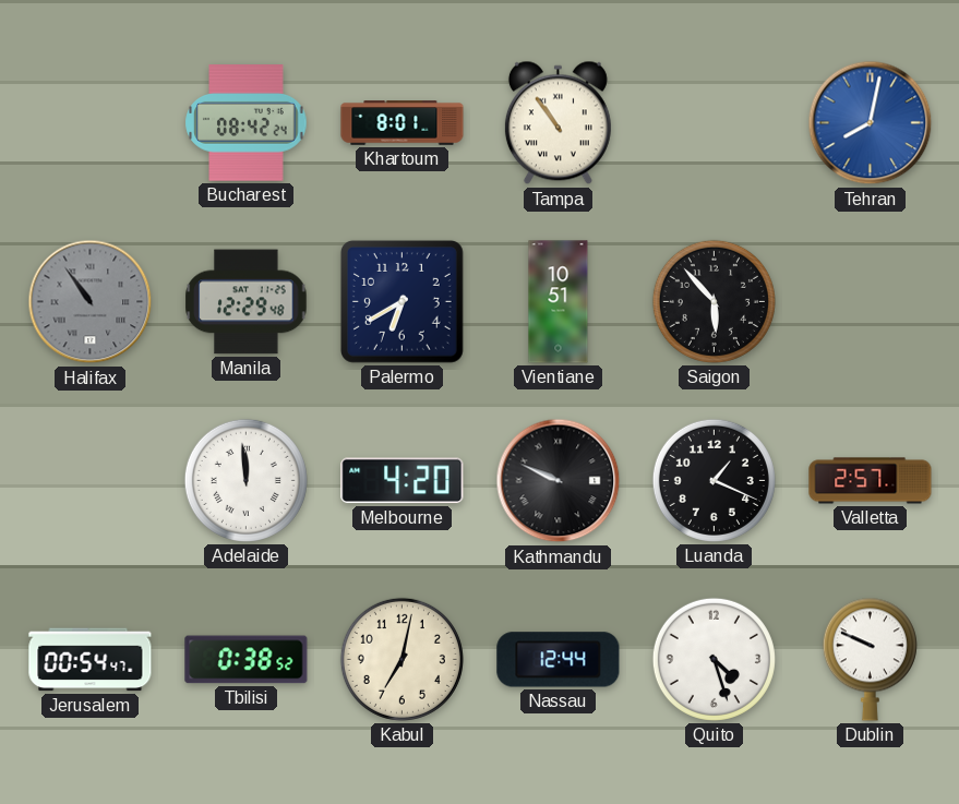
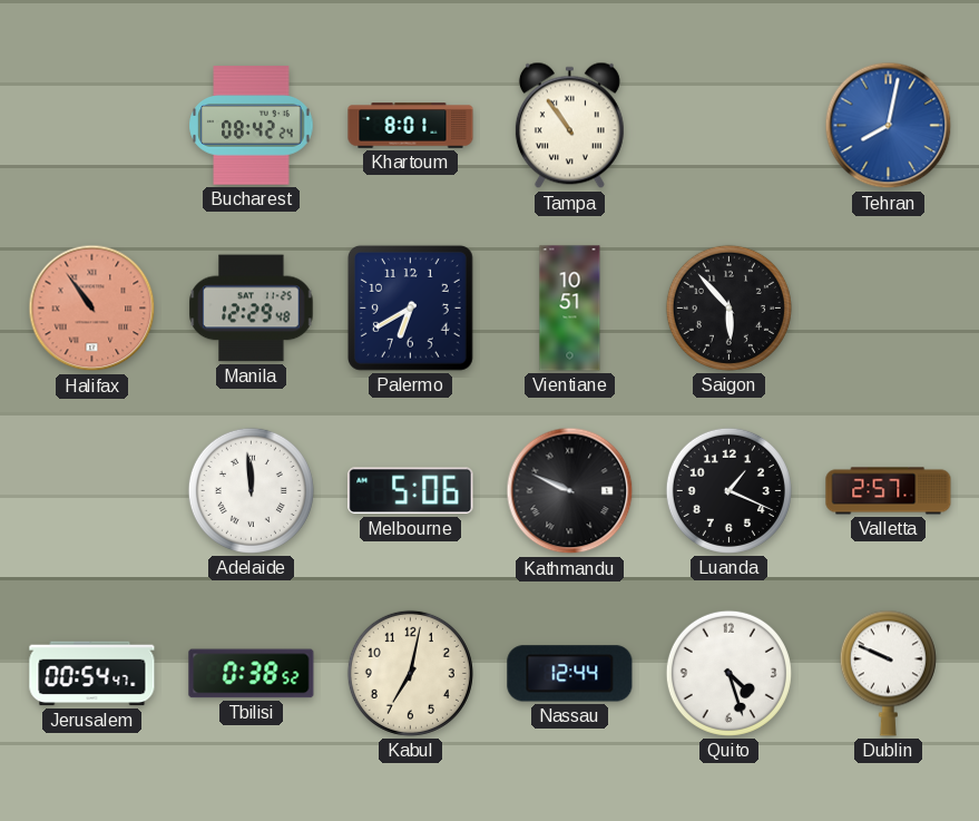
Halifax dial: grey -> salmon
Melbourne: 4:20 -> 5:06
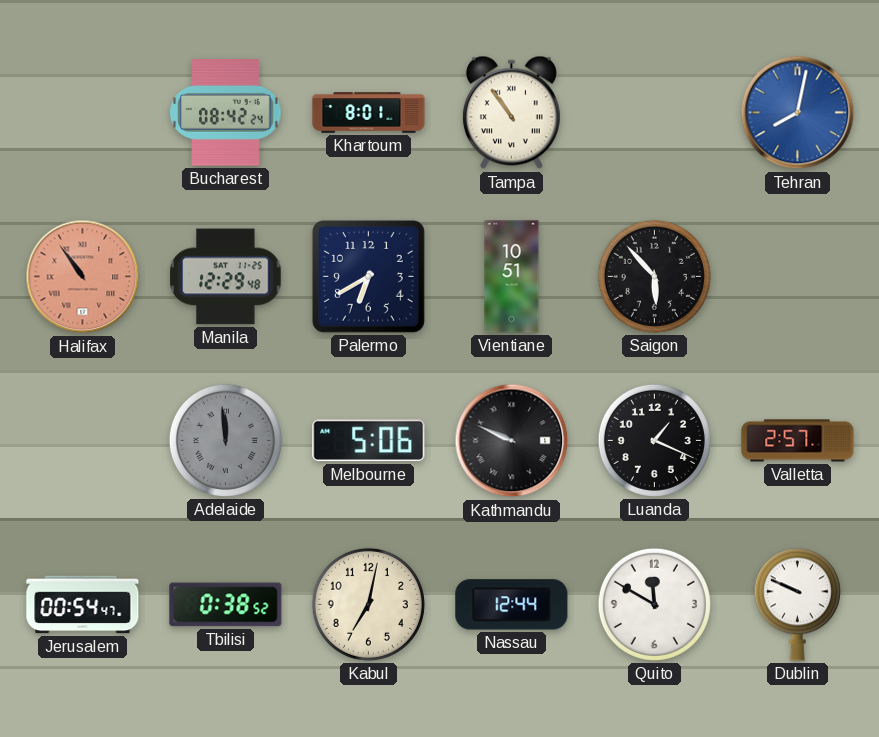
Adelaide dial: white -> grey
Quito: 4:27 -> 11:50
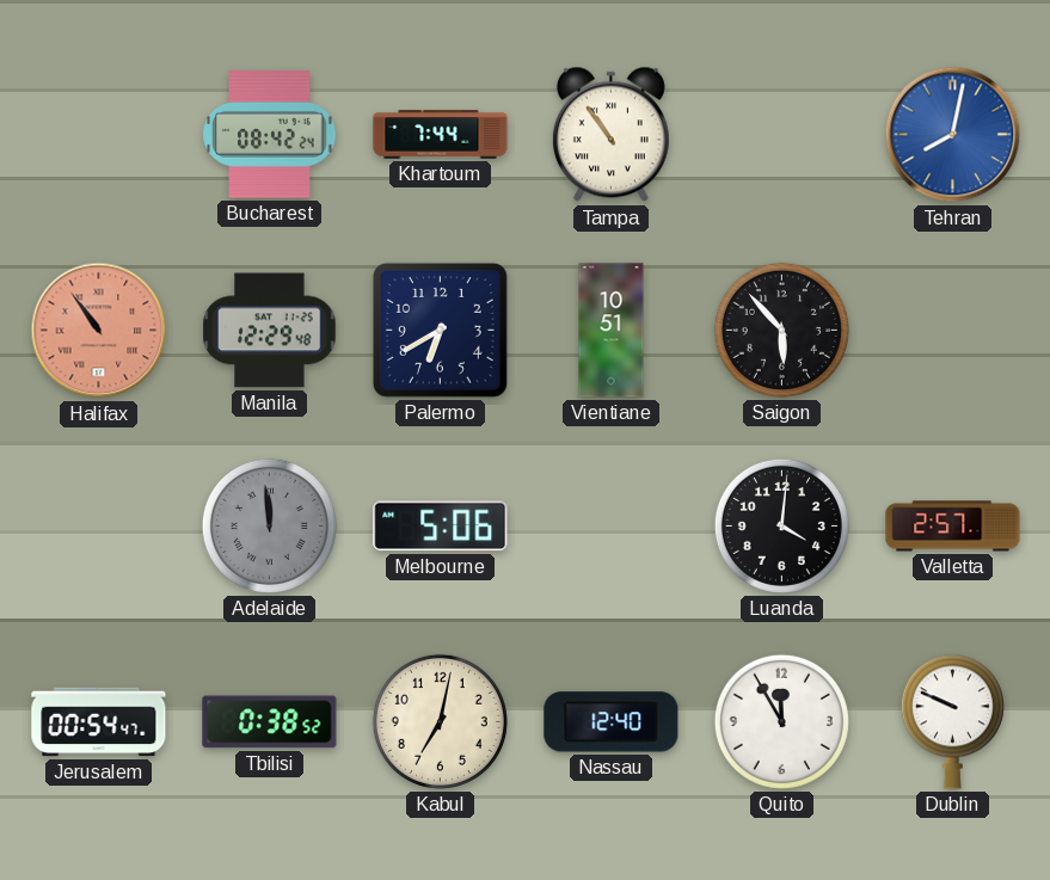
Khartoum: 8:01 -> 7:44
Kathmandu: 9:49 -> none
Luanda: 1:19 -> 4:01
Nassau: 12:44 -> 12:40
Quito: 11:50 -> 11:55
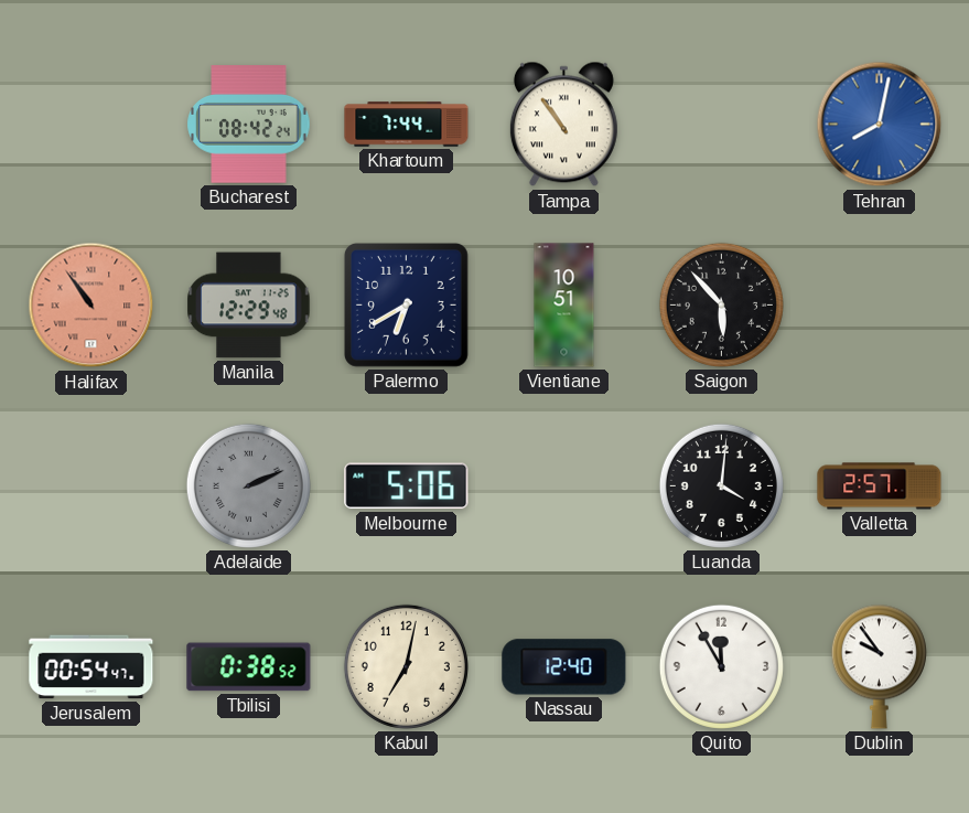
Adelaide: 11:59 -> 2:11
Dublin: 9:49 -> 9:54
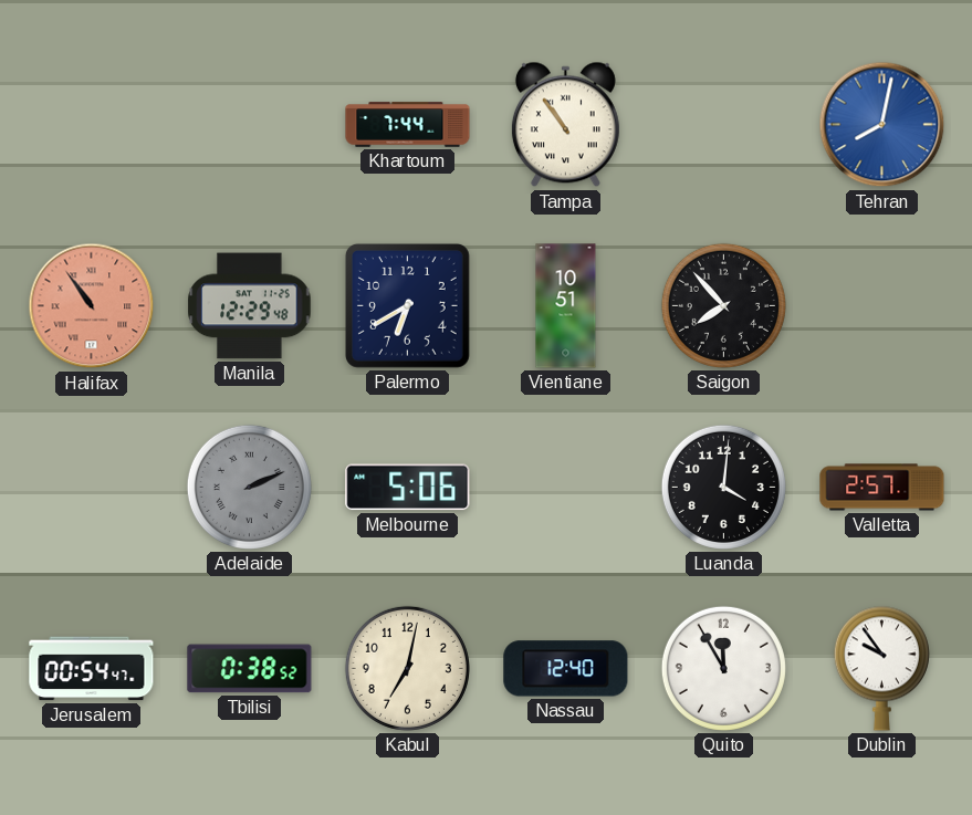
Bucharest: 08:42 -> none
Saigon: 5:53 -> 7:53
